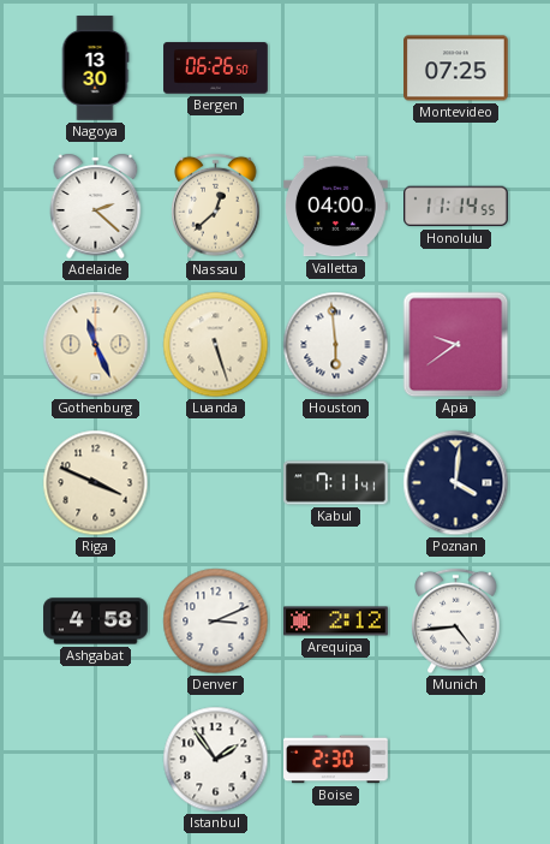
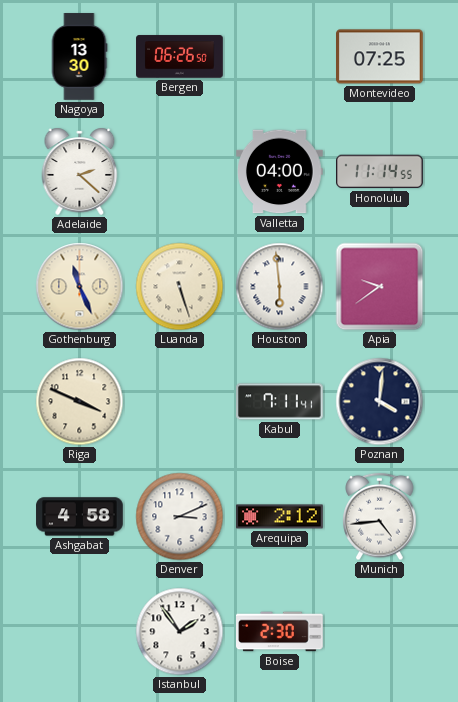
Nassau: 12:38 -> none
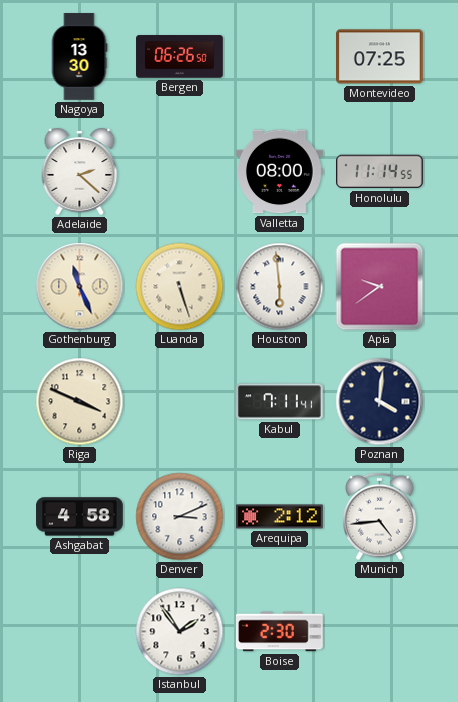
Valletta: 04:00 -> 08:00
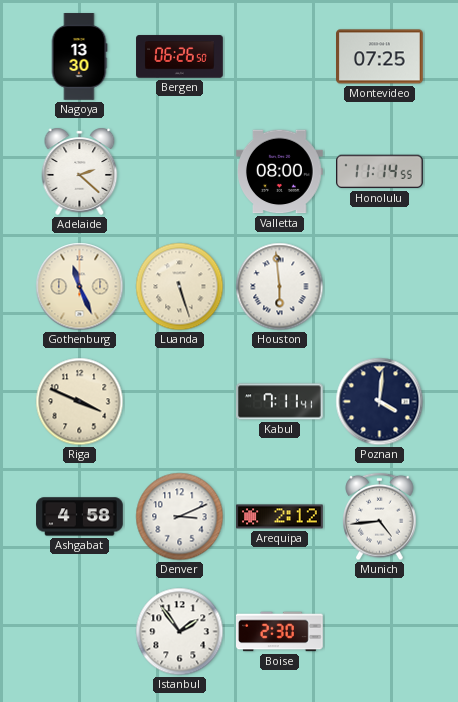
Apia: 9:39 -> none
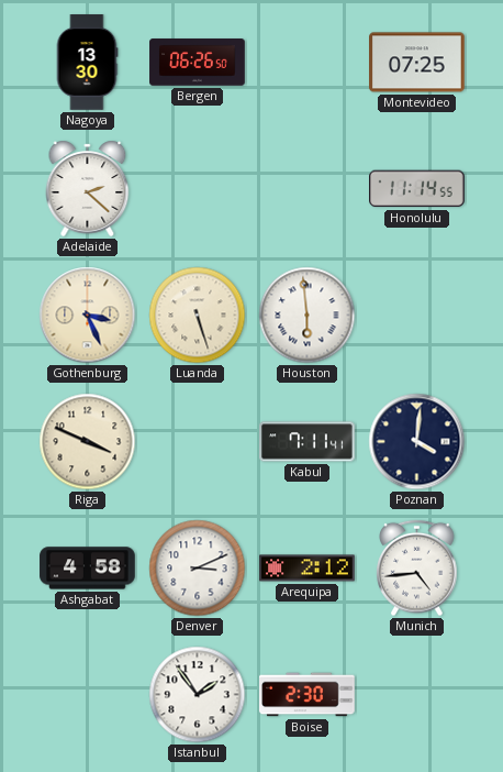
Valletta: 08:00 -> none
Gothenburg: 11:26 -> 3:26
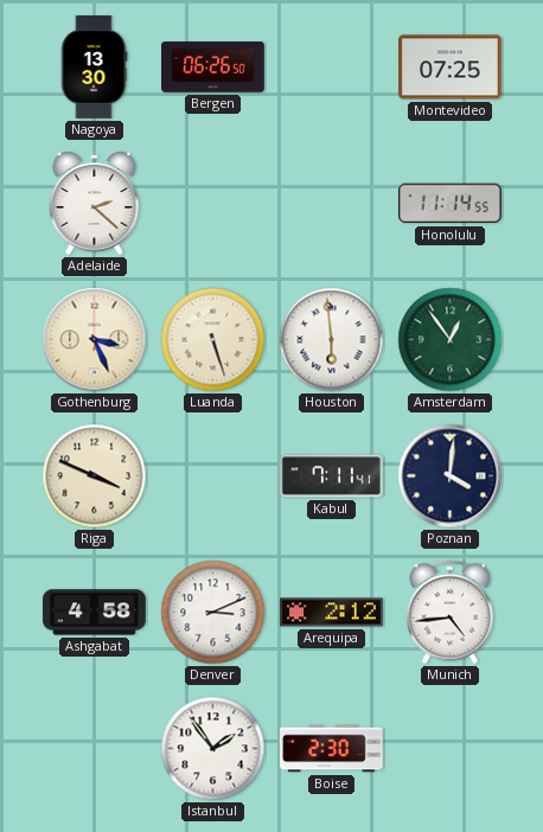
Amsterdam: none -> 12:54
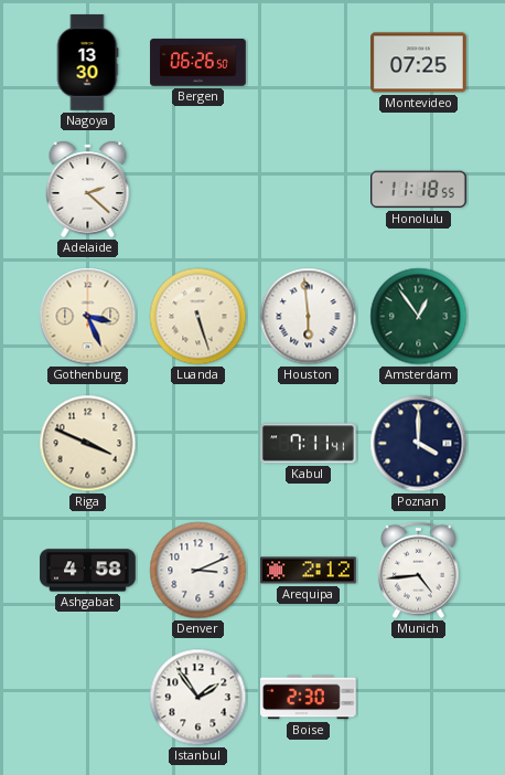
Honolulu: 11:14 -> 11:18
Poznan: 4:01 -> 4:00
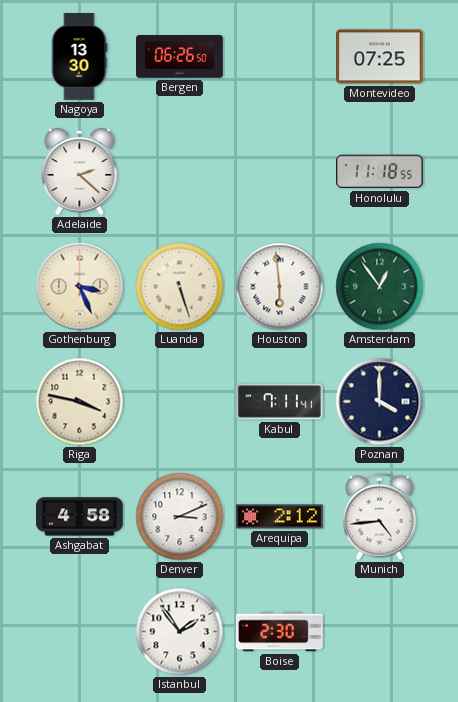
Riga: 3:49 -> 3:47
